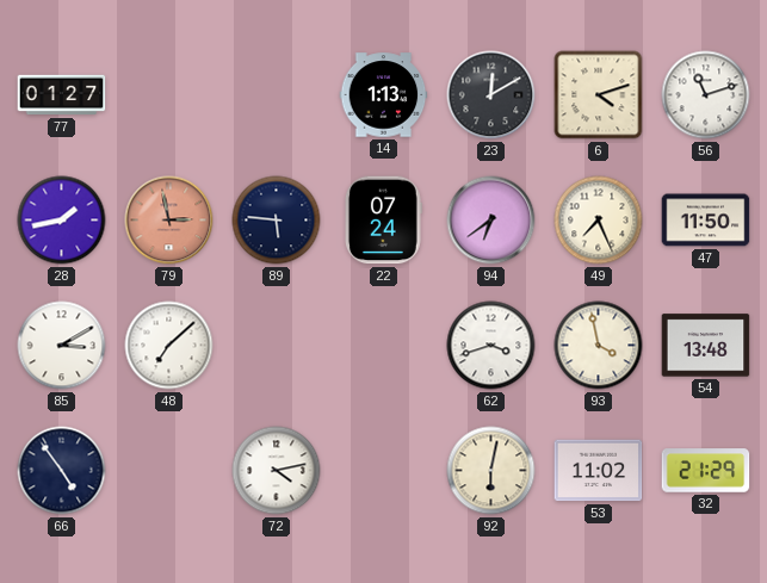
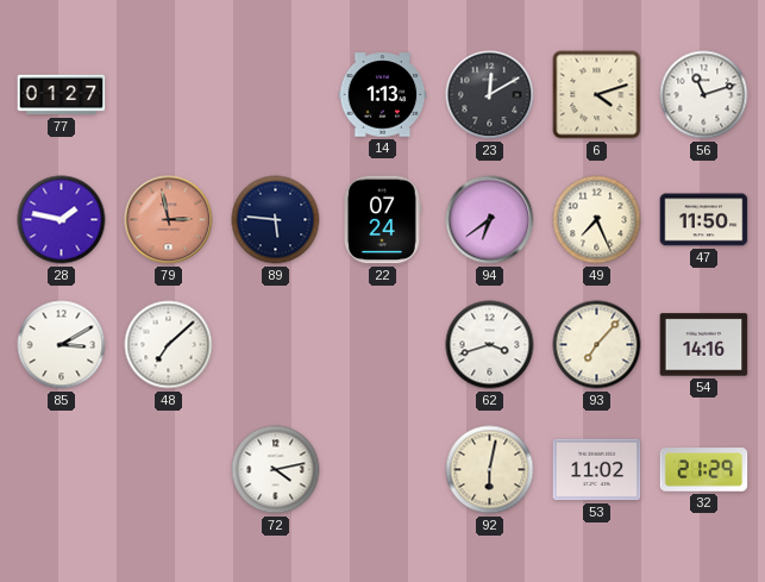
28: 1:43 -> 1:47
93: 3:58 -> 7:07
54: 13:48 -> 14:16
66: 4:54 -> none
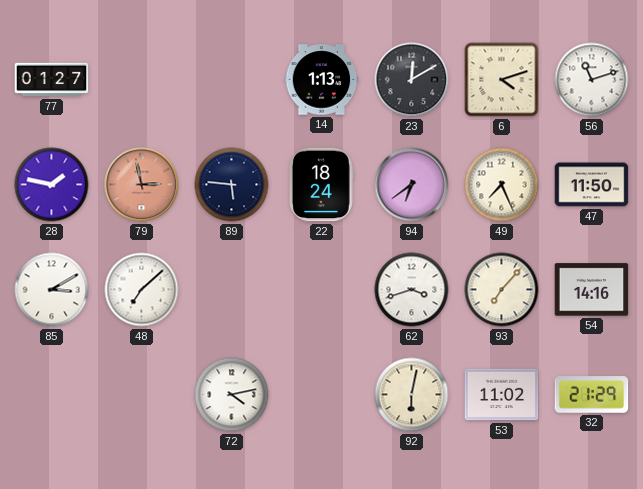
22: 07:24 -> 18:24
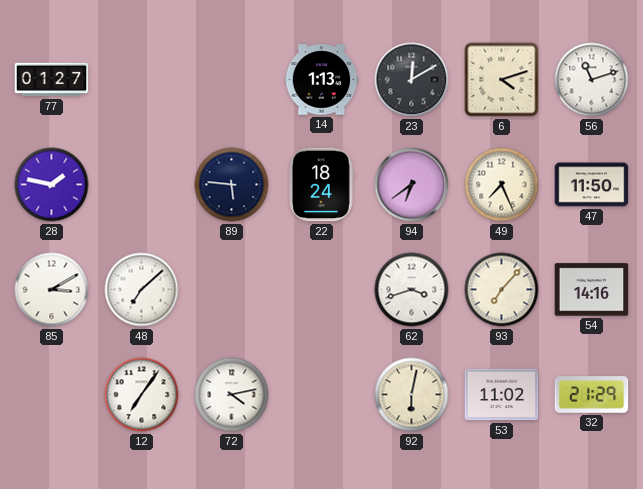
79: 2:58 -> none
12: none -> 7:06
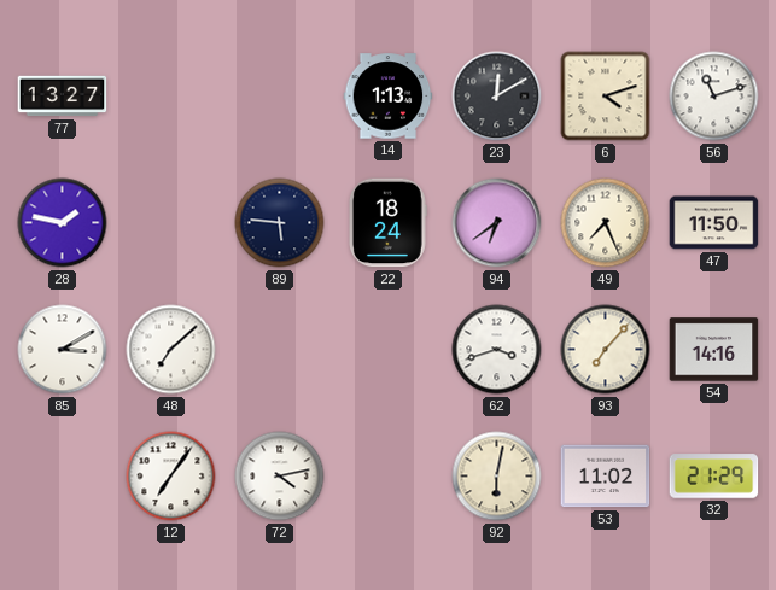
77: 01:27 -> 13:27
